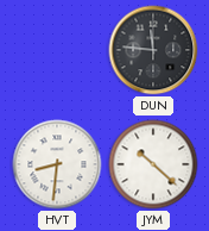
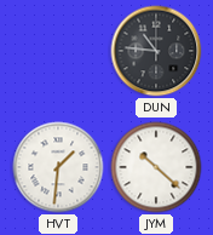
DUN: 11:46 -> 10:46
HVT: 8:31 -> 1:31
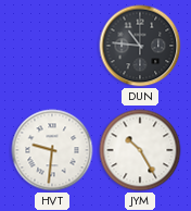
HVT: 1:31 -> 9:31
JYM: 10:22 -> 10:25
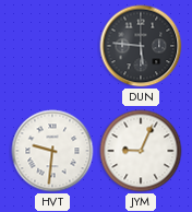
DUN: 10:46 -> 5:46
JYM: 10:25 -> 9:04
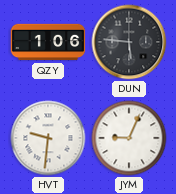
QZY: none -> 1:06
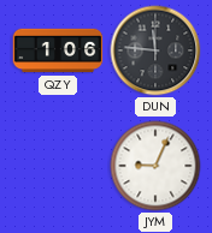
DUN: 5:46 -> 11:46
HVT: 9:31 -> none
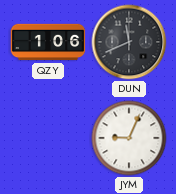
DUN: 11:46 -> 11:41
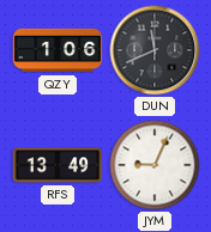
RFS: none -> 13:49
